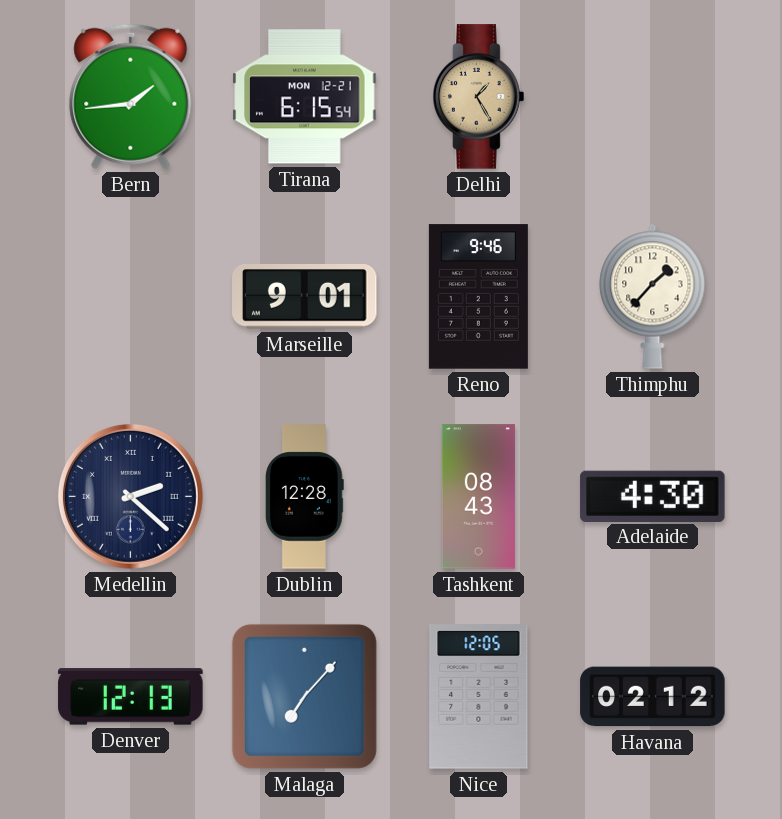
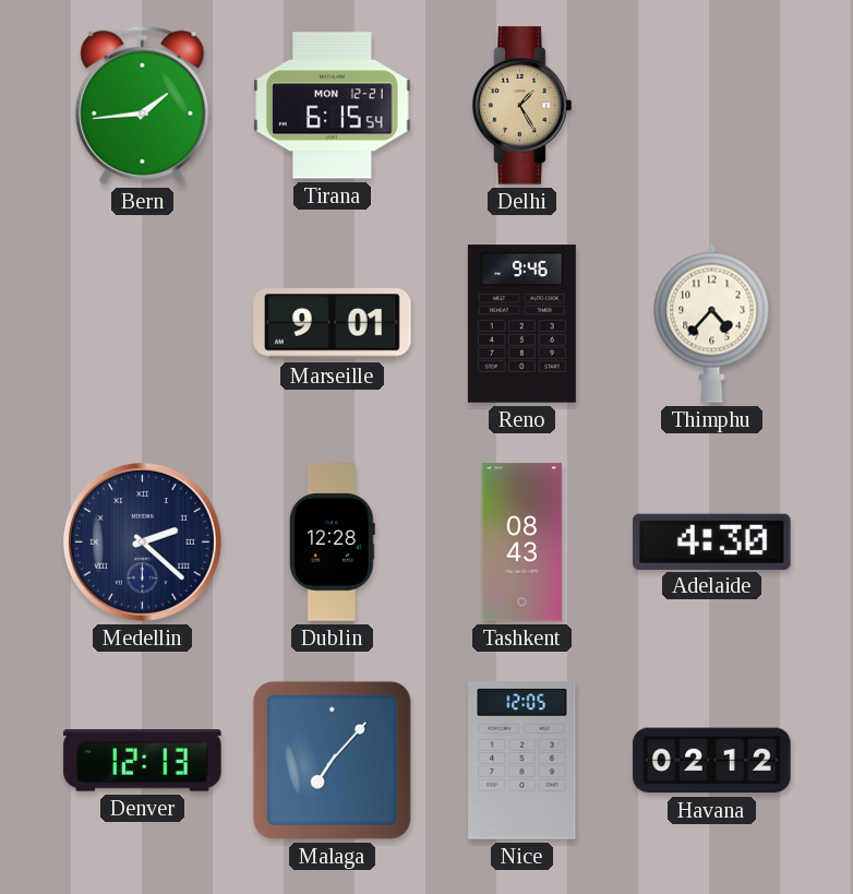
Thimphu: 1:37 -> 4:37
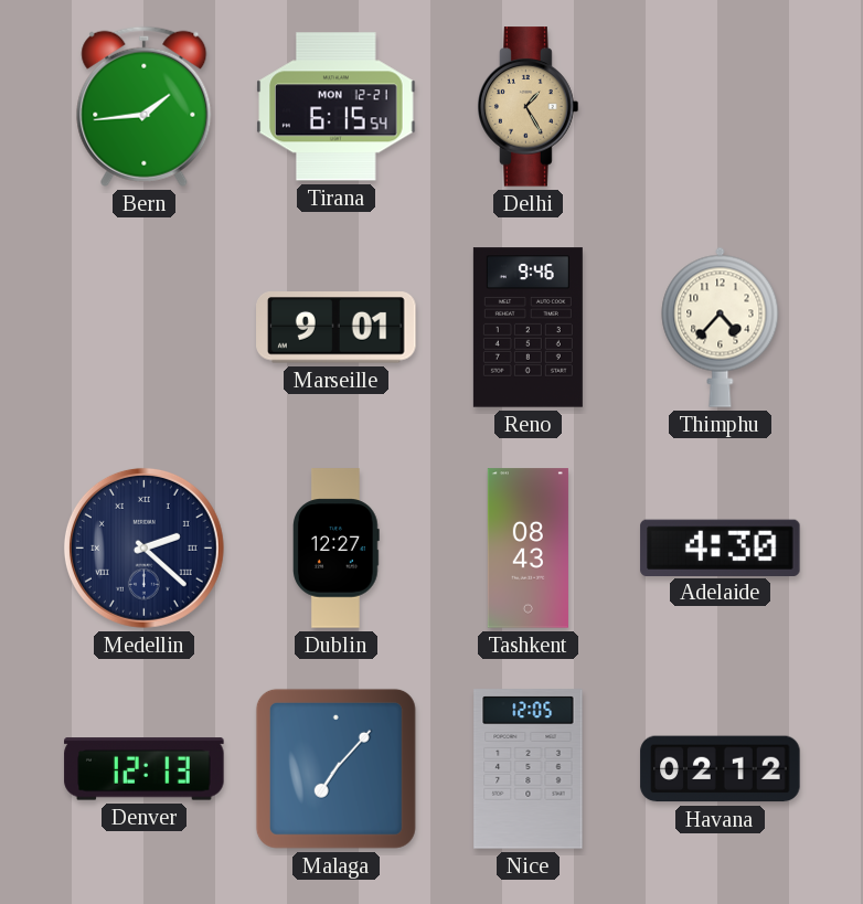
Dublin: 12:28 -> 12:27
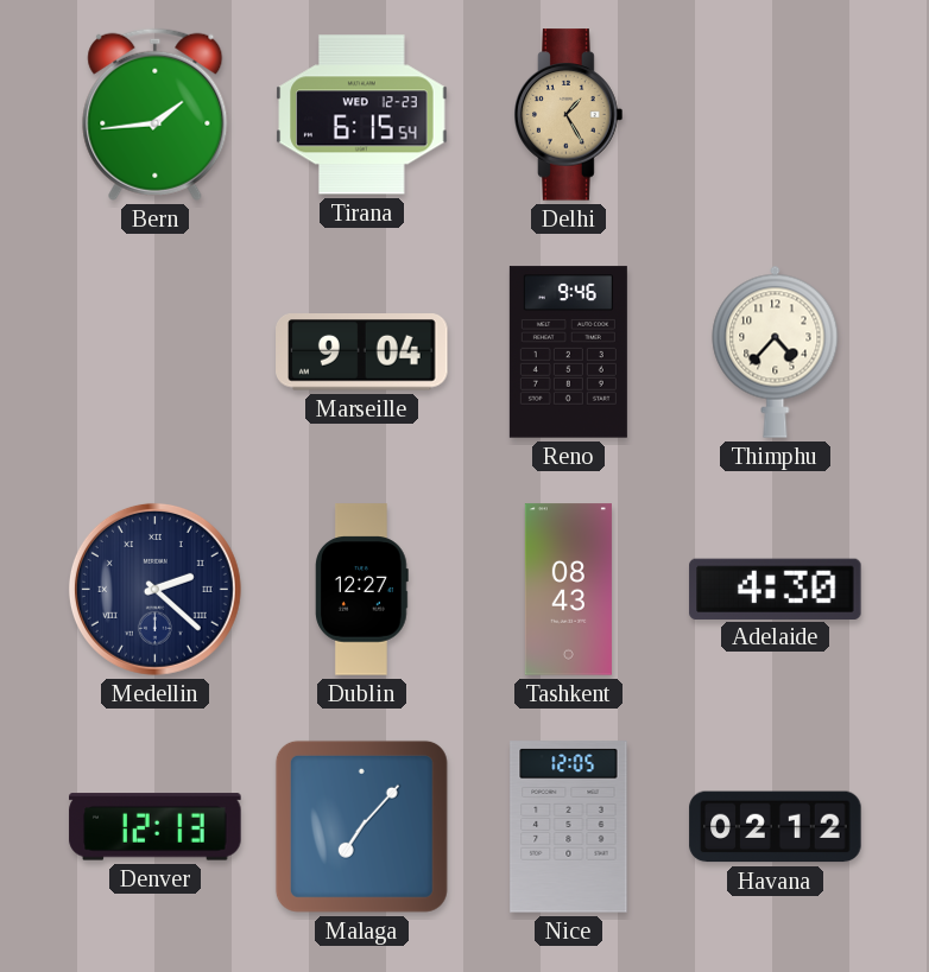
Tirana date: MON 12-21 -> WED 12-23
Marseille: 9:01 -> 9:04
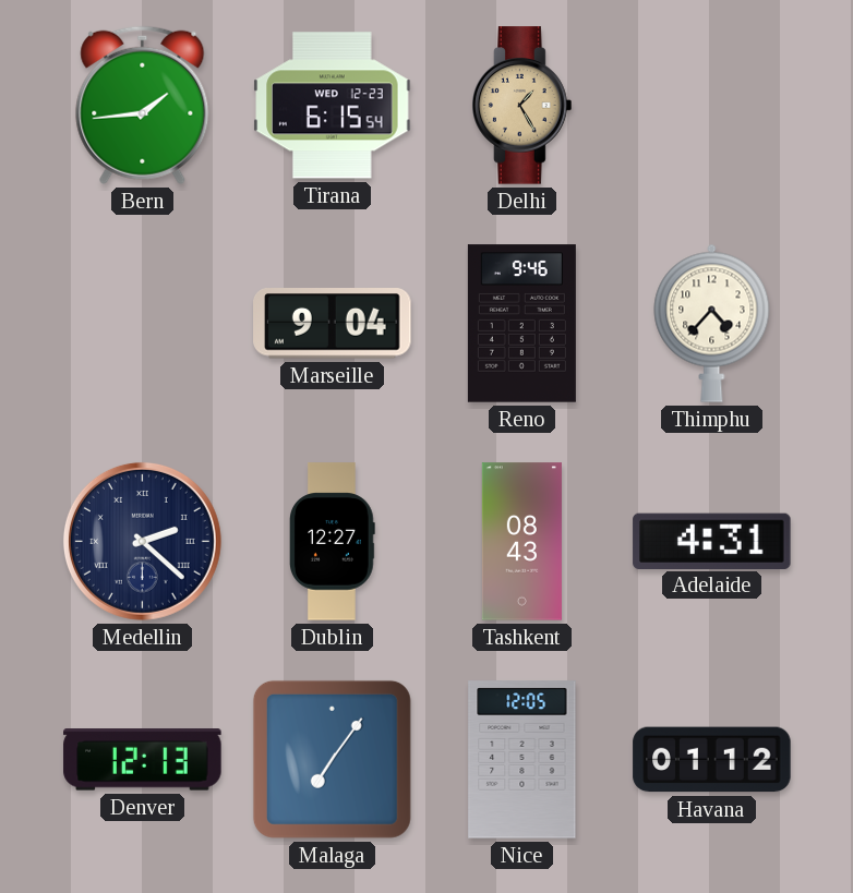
Adelaide: 4:30 -> 4:31
Malaga: 7:07 -> 7:06
Havana: 02:12 -> 01:12
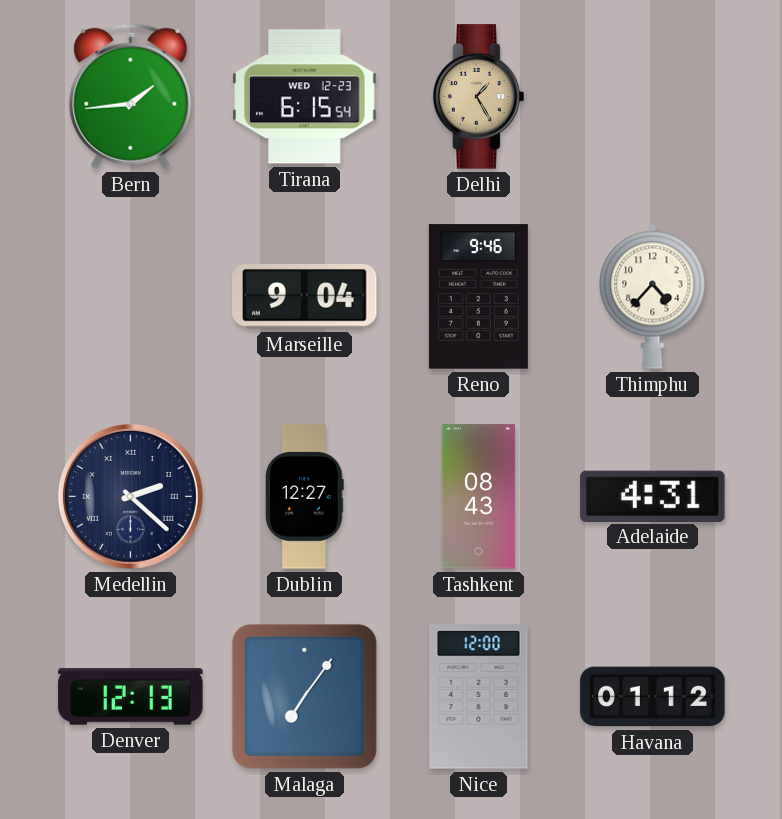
Nice: 12:05 -> 12:00
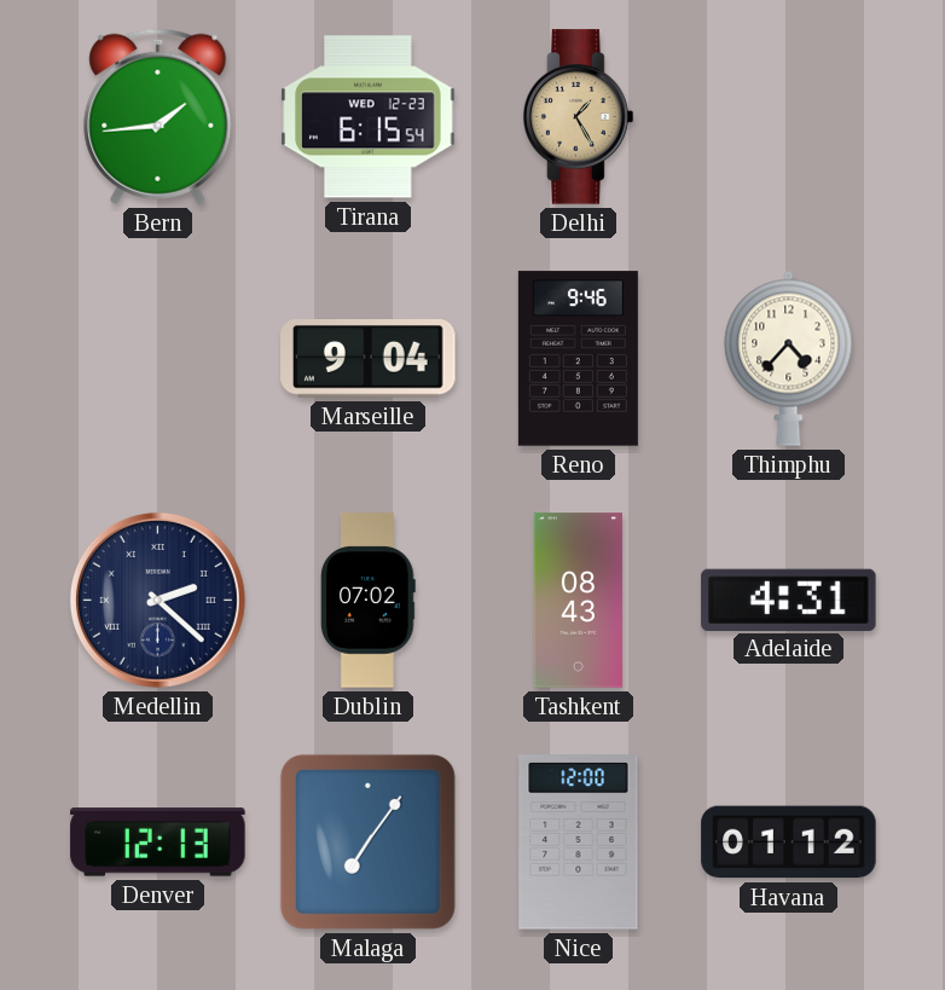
Dublin: 12:27 -> 07:02
